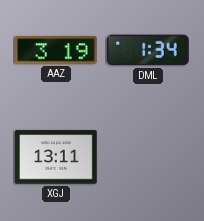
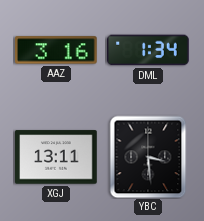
AAZ: 3:19 -> 3:16
YBC: none -> 3:29
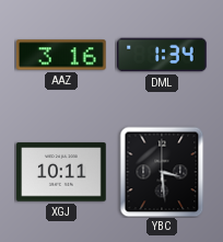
XGJ: 13:11 -> 10:11
